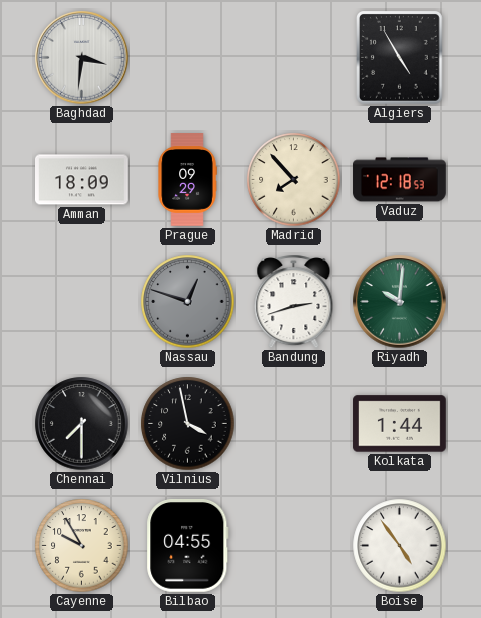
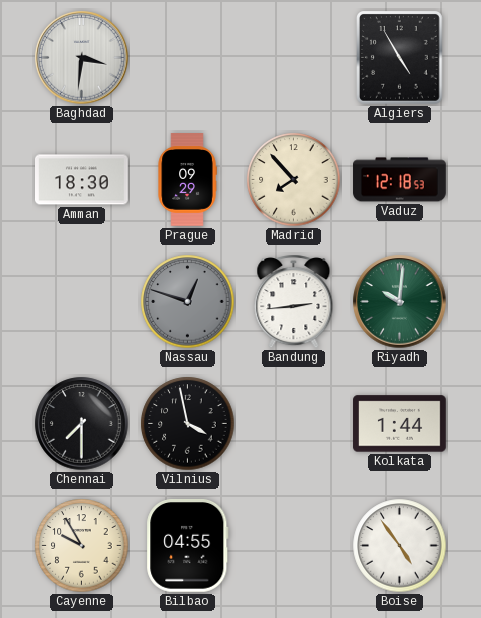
Amman: 18:09 -> 18:30
Bandung: 2:42 -> 2:44
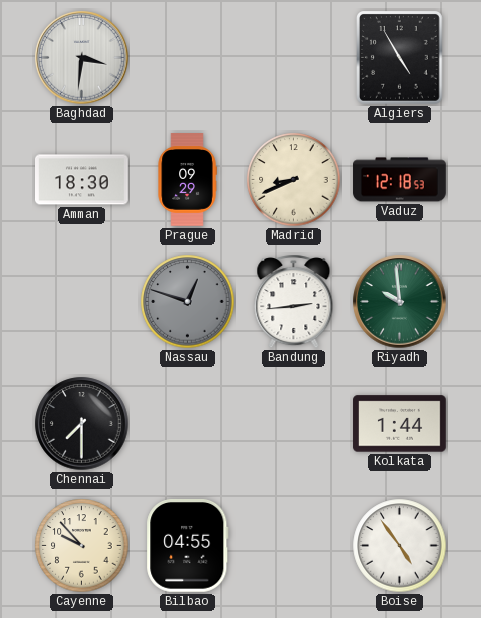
Madrid: 7:53 -> 8:41
Riyadh: 10:01 -> 9:59
Vilnius: 3:58 -> none
Cayenne: 9:55 -> 9:53
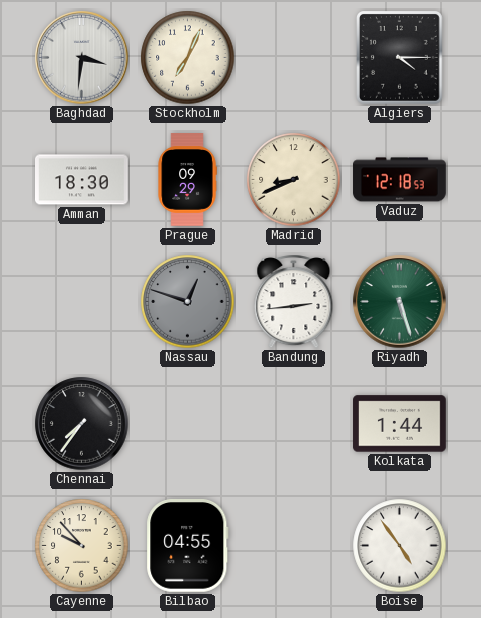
Stockholm: none -> 7:04
Algiers: 4:55 -> 4:15
Riyadh: 9:59 -> 5:27
Chennai: 7:30 -> 7:36
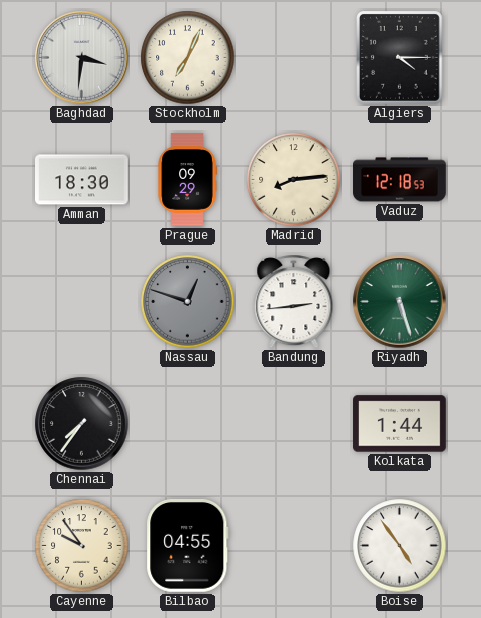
Madrid: 8:41 -> 8:14
Cayenne: 9:53 -> 9:54
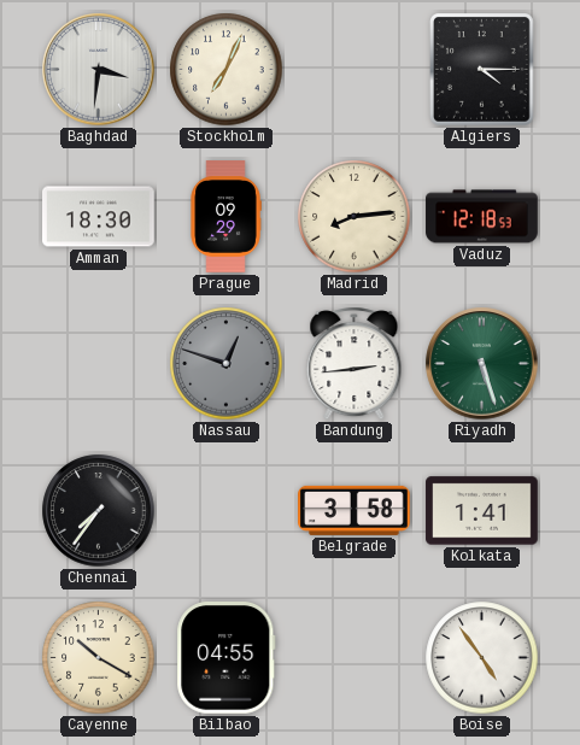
Belgrade: none -> 3:58
Kolkata: 1:44 -> 1:41
Cayenne: 9:54 -> 10:20
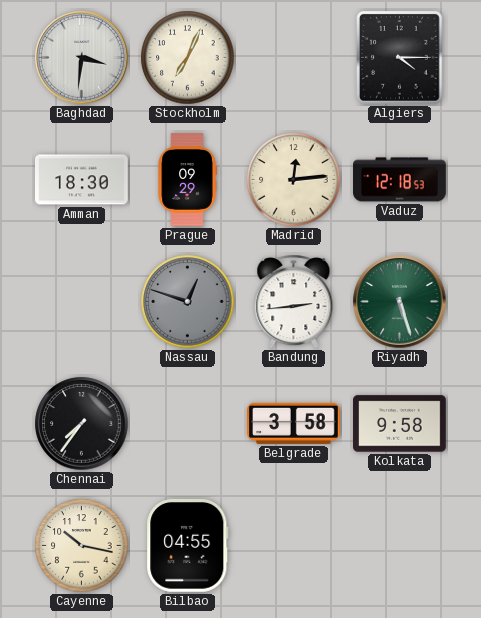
Madrid: 8:14 -> 12:14
Kolkata: 1:41 -> 9:58
Cayenne: 10:20 -> 10:17
Boise: 4:54 -> none
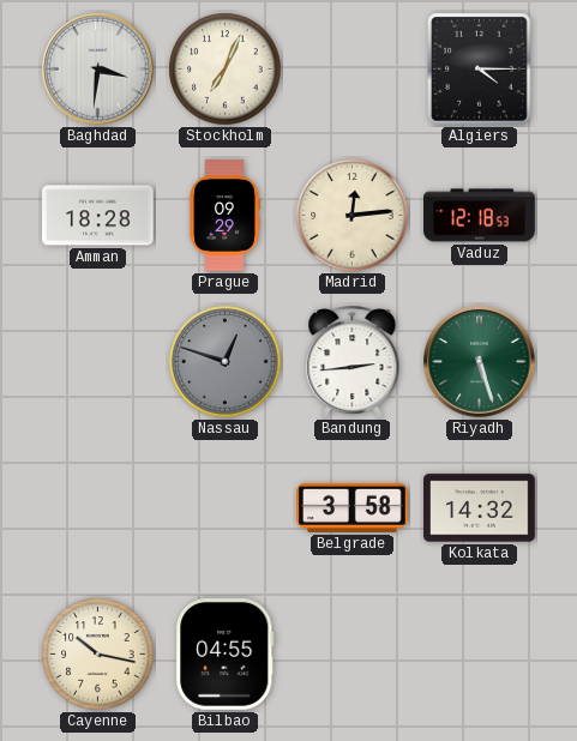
Amman: 18:30 -> 18:28
Chennai: 7:36 -> none
Kolkata: 9:58 -> 14:32
